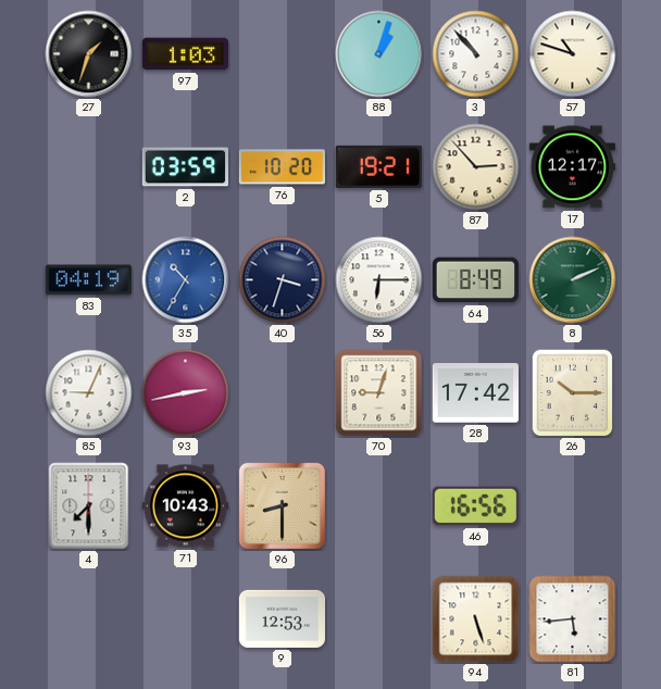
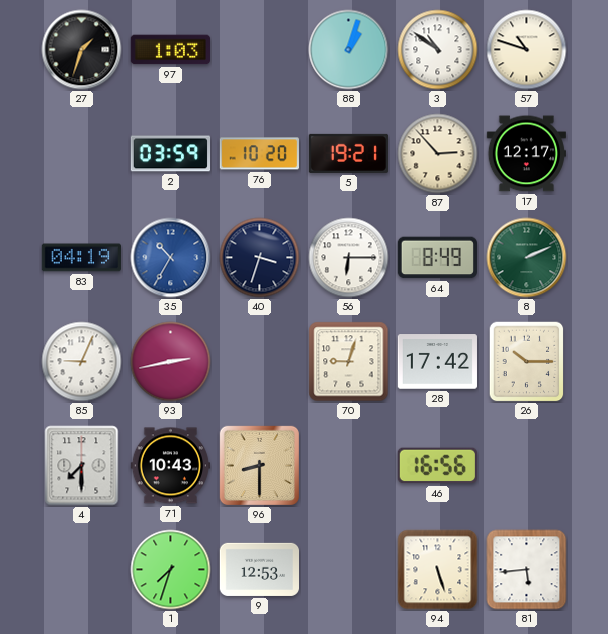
3: 10:53 -> 10:51
1: none -> 7:33
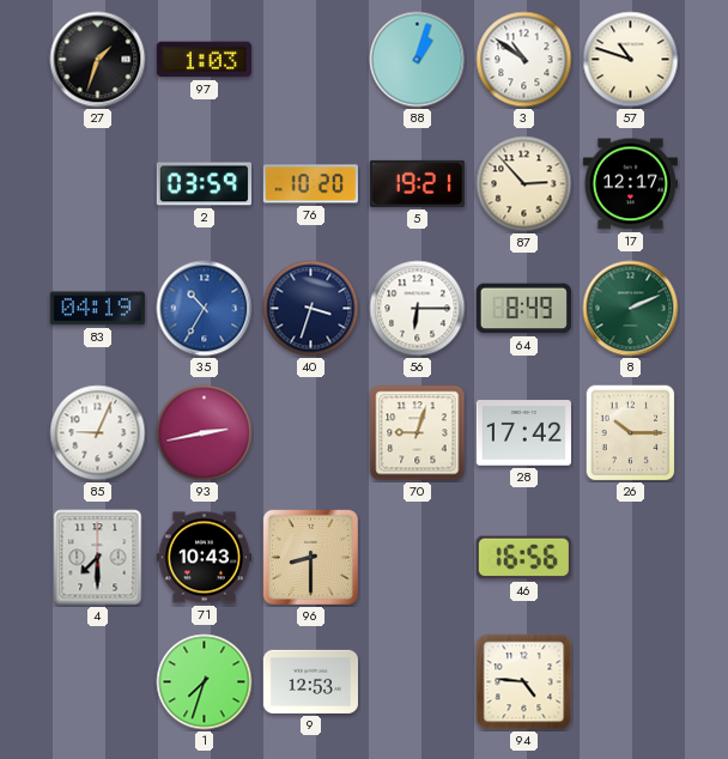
94: 5:27 -> 4:46
81: 5:44 -> none
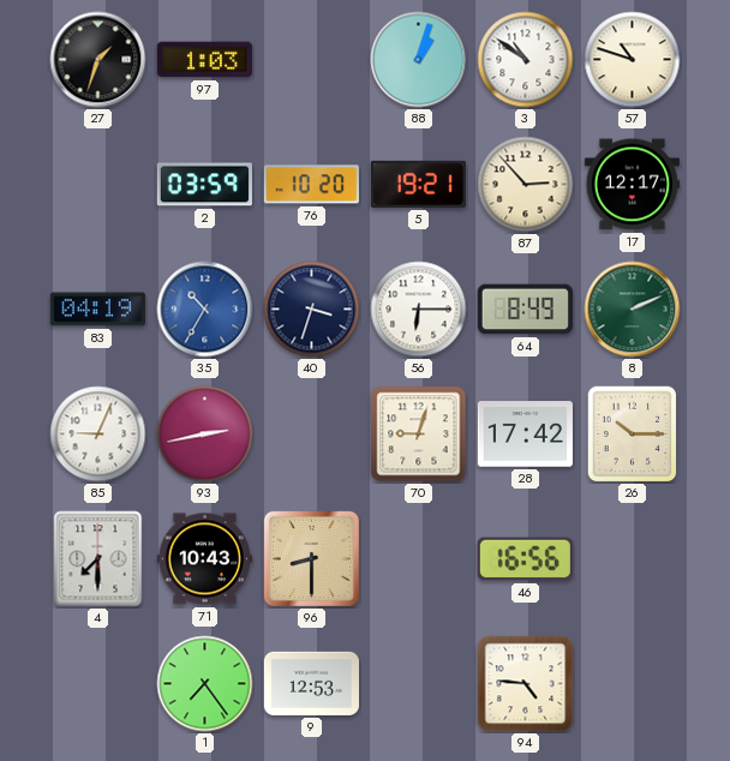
1: 7:33 -> 7:24
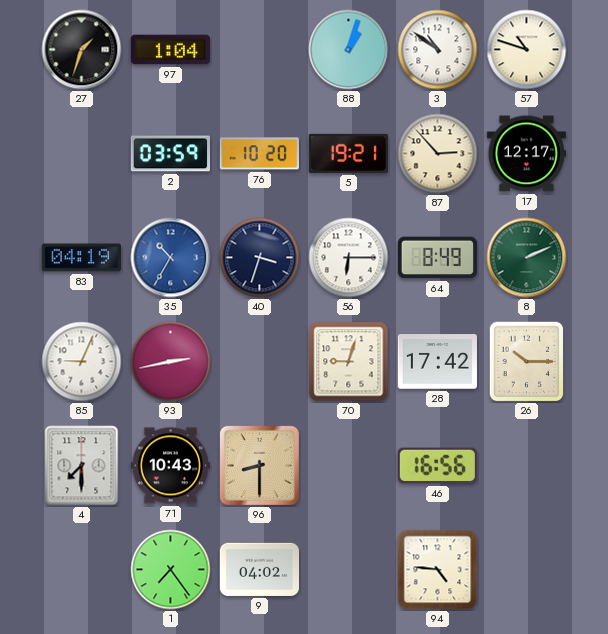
97: 1:03 -> 1:04
9: 12:53 -> 04:02
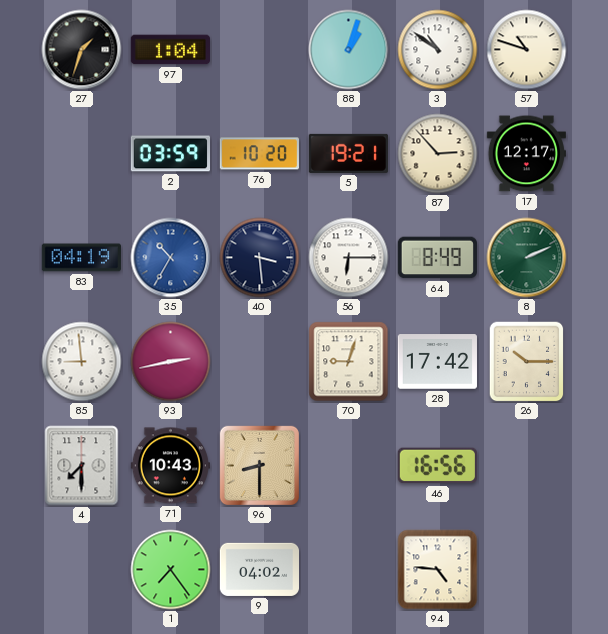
40: 3:33 -> 3:29
85: 9:04 -> 8:59
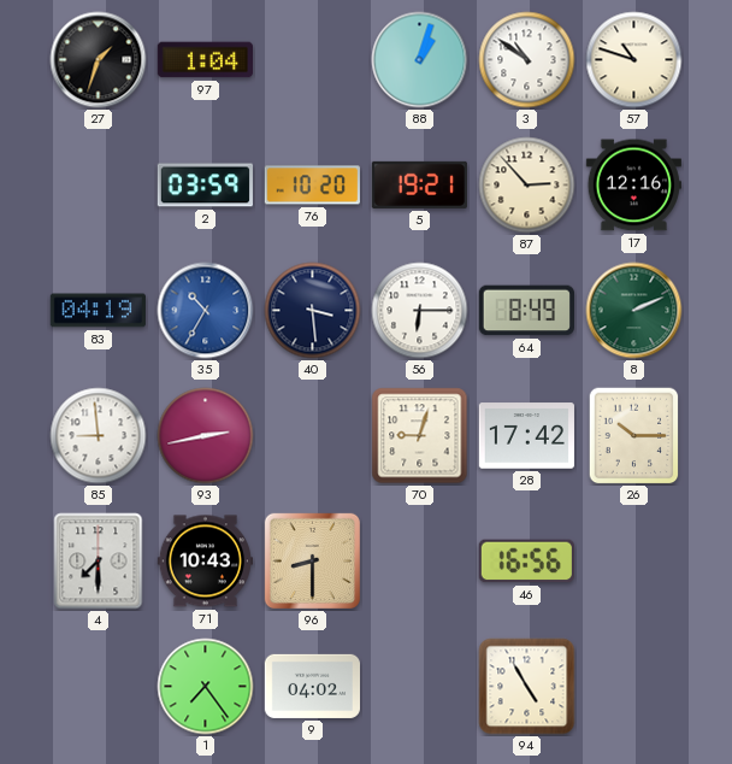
17: 12:17 -> 12:16
94: 4:46 -> 4:55
